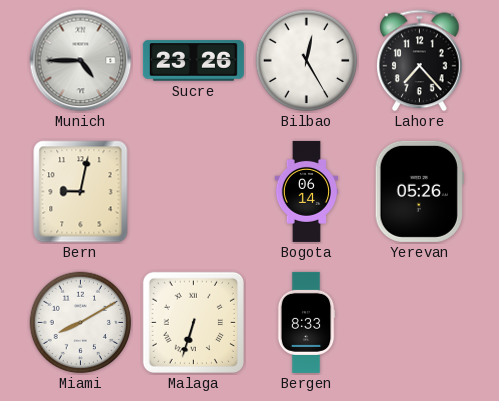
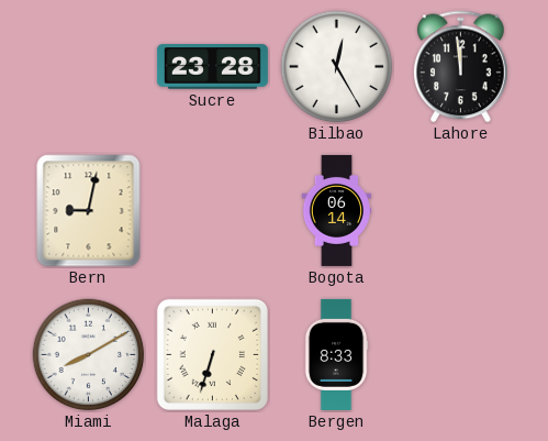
Munich: 4:45 -> none
Sucre: 23:26 -> 23:28
Lahore: 7:23 -> 11:59
Yerevan: 05:26 -> none
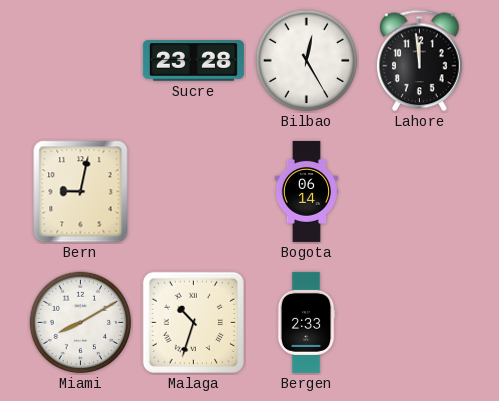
Malaga: 6:33 -> 10:33
Bergen: 8:33 -> 2:33
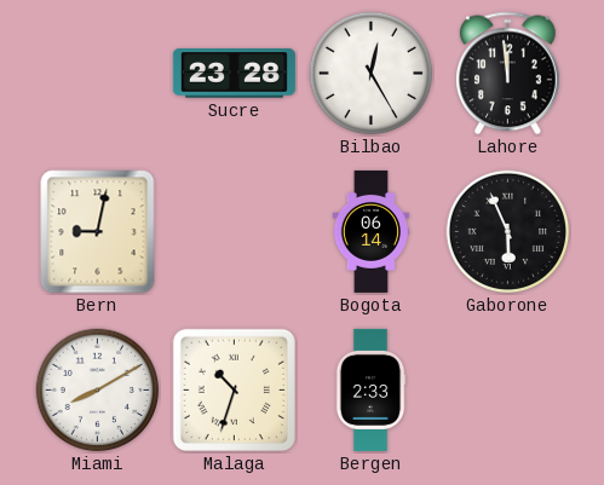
Gaborone: none -> 5:56
